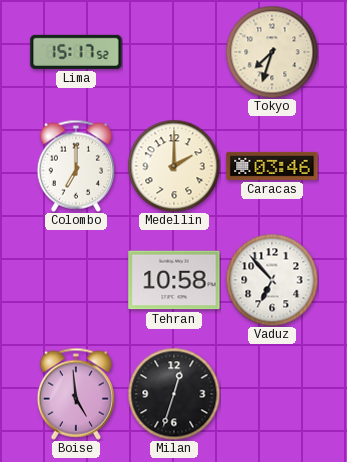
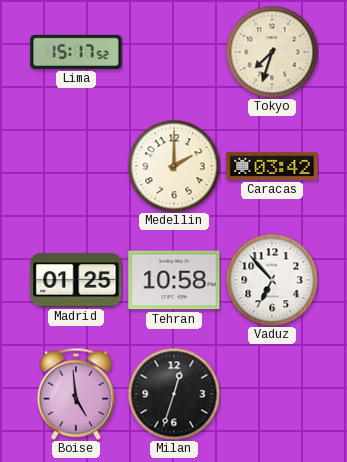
Colombo: 7:00 -> none
Caracas: 03:46 -> 03:42
Madrid: none -> 01:25
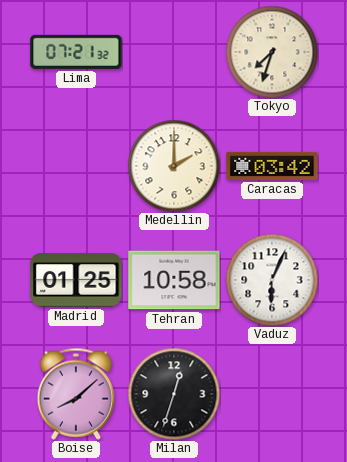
Lima: 15:17 -> 07:21
Vaduz: 6:53 -> 6:04
Boise: 4:59 -> 8:08
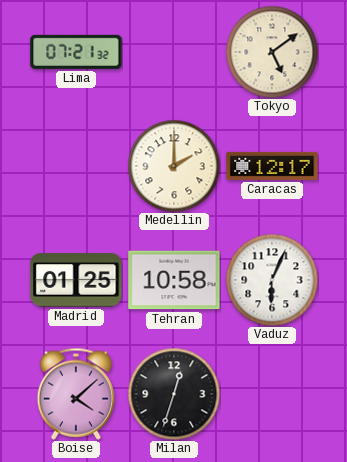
Tokyo: 7:33 -> 5:09
Caracas: 03:42 -> 12:17
Boise: 8:08 -> 4:08
